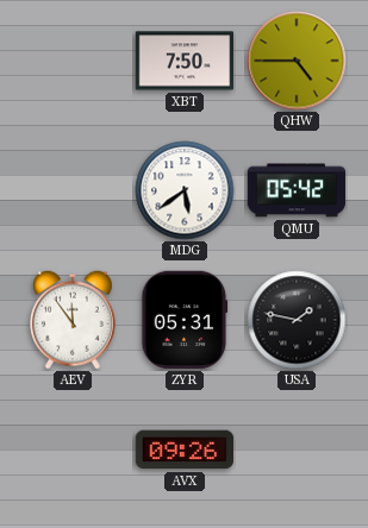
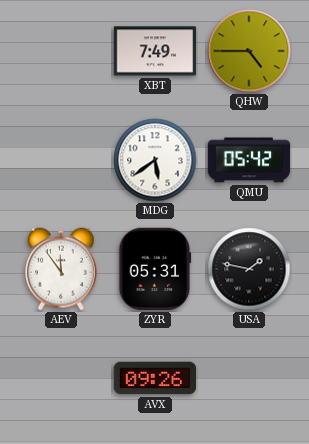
XBT: 7:50 -> 7:49
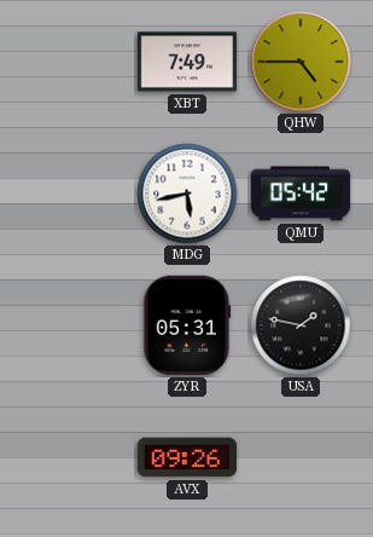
MDG: 5:39 -> 5:43
AEV: 11:54 -> none
